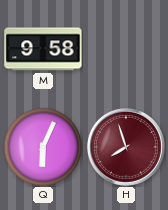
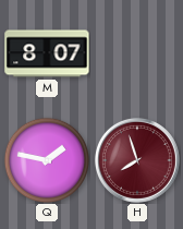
M: 9:58 -> 8:07
Q: 6:04 -> 1:47
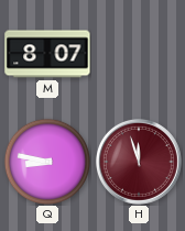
Q: 1:47 -> 8:47
H: 7:57 -> 11:57
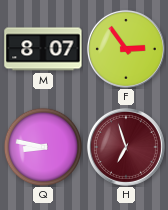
F: none -> 2:54
H: 11:57 -> 6:57
